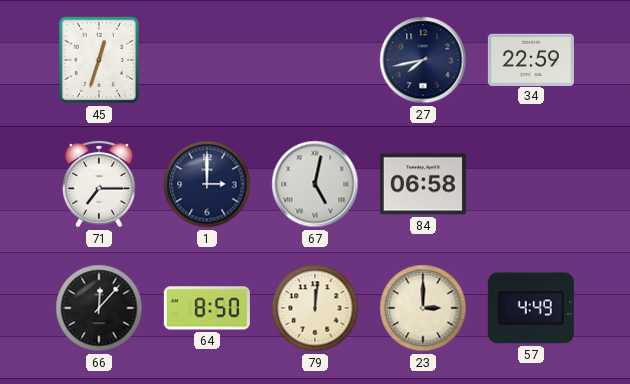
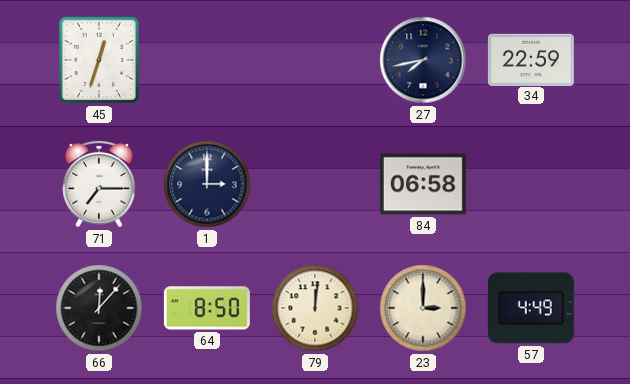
67: 5:02 -> none
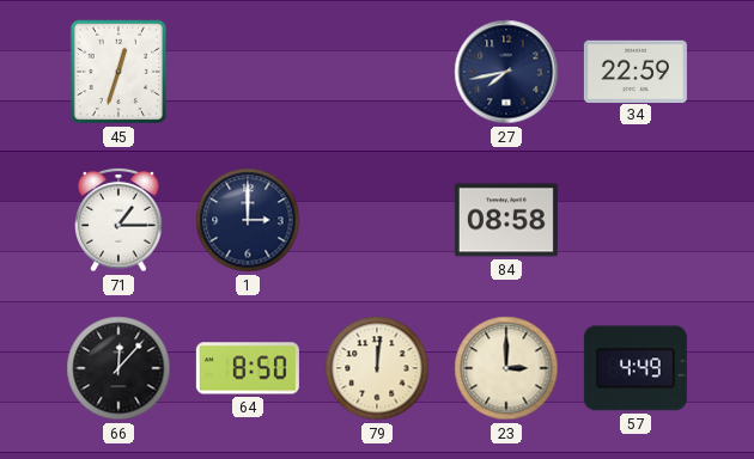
71: 7:15 -> 1:15
84: 06:58 -> 08:58
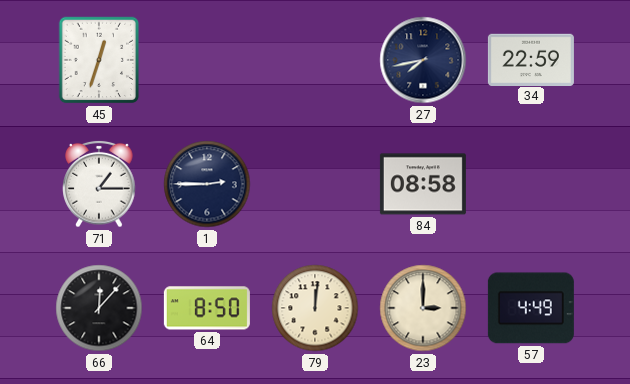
1: 3:00 -> 2:45
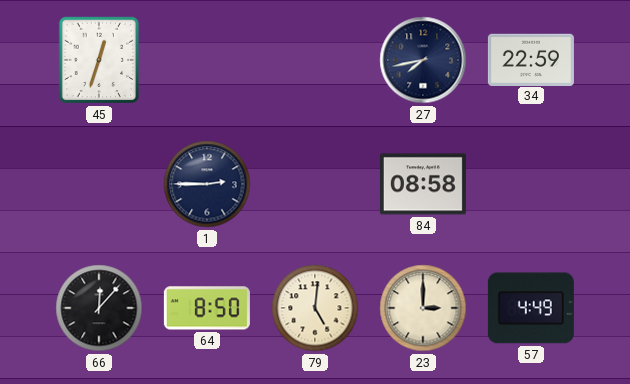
71: 1:15 -> none
79: 12:01 -> 5:01
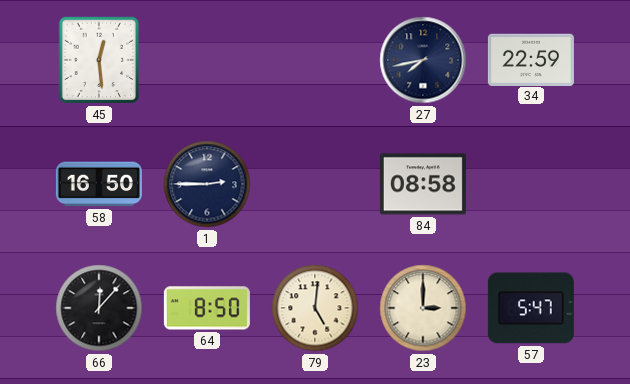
45: 12:33 -> 12:29
58: none -> 16:50
57: 4:49 -> 5:47
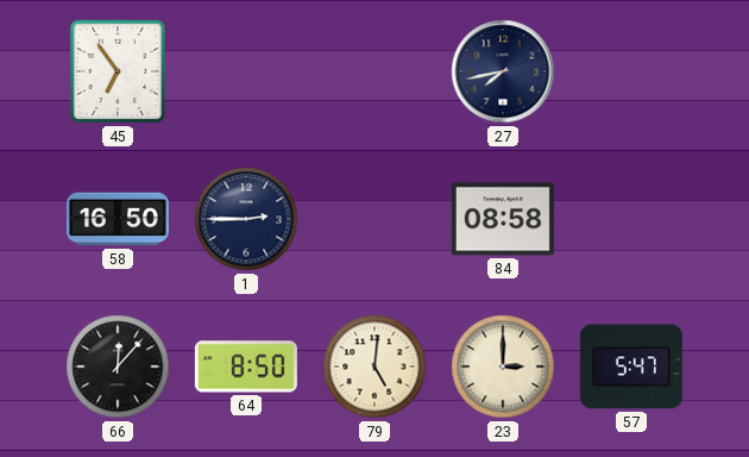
45: 12:29 -> 6:54
34: 22:59 -> none
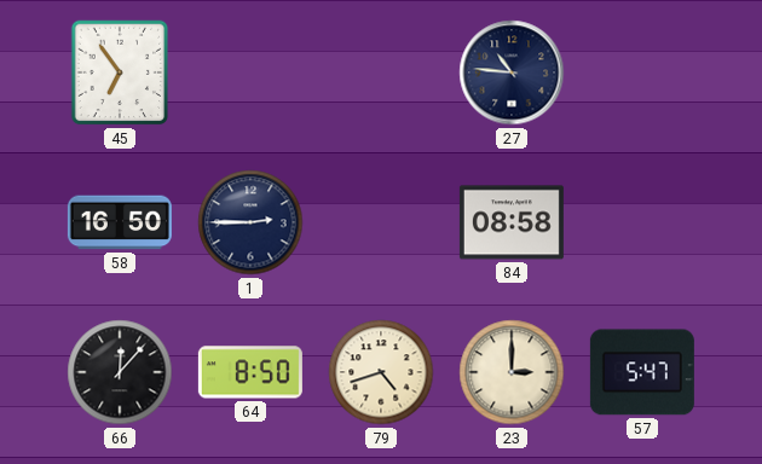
27: 7:43 -> 10:46
79: 5:01 -> 4:42
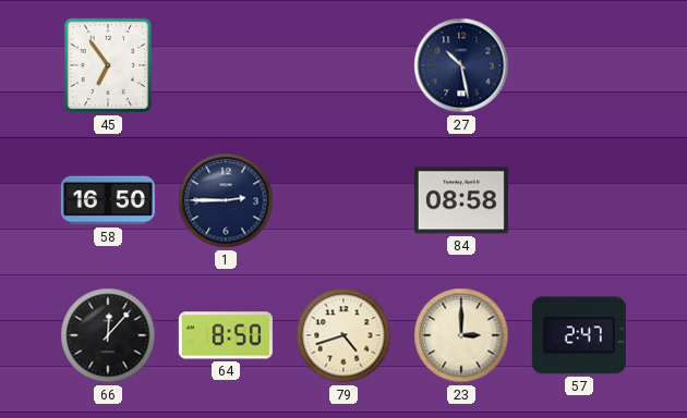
27: 10:46 -> 10:28
57: 5:47 -> 2:47
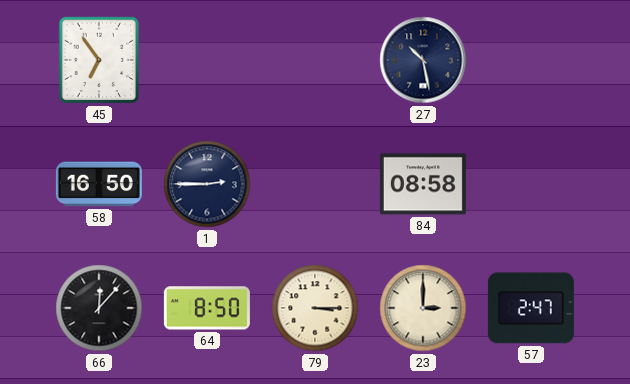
79: 4:42 -> 3:15
